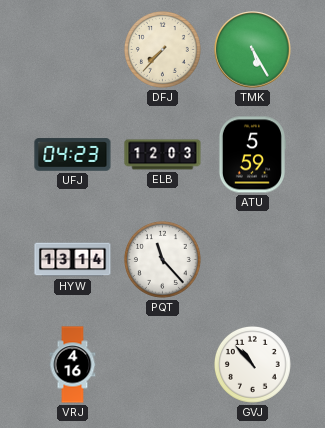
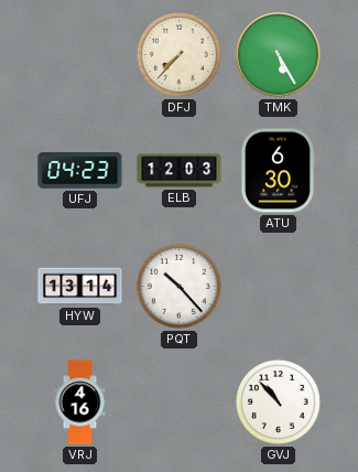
ATU: 5:59 -> 6:30
PQT: 11:23 -> 10:23
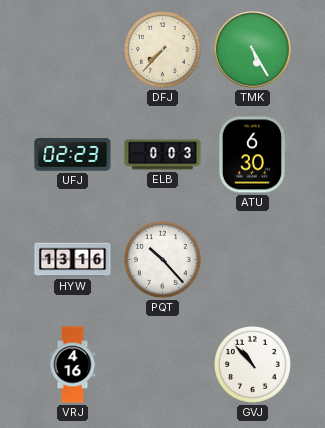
UFJ: 04:23 -> 02:23
ELB: 12:03 -> 0:03
HYW: 13:14 -> 13:16
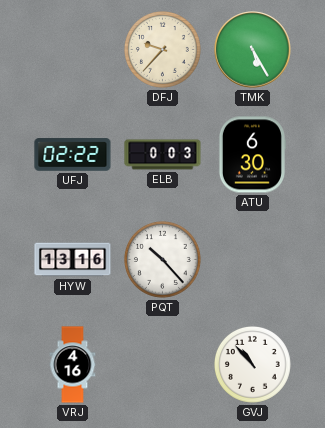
DFJ: 7:37 -> 9:37
UFJ: 02:23 -> 02:22
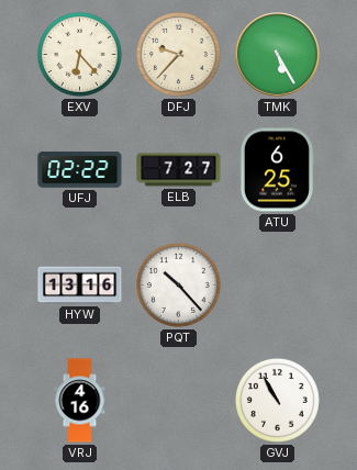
EXV: none -> 6:23
ELB: 0:03 -> 7:27
ATU: 6:30 -> 6:25
GVJ: 10:53 -> 10:55
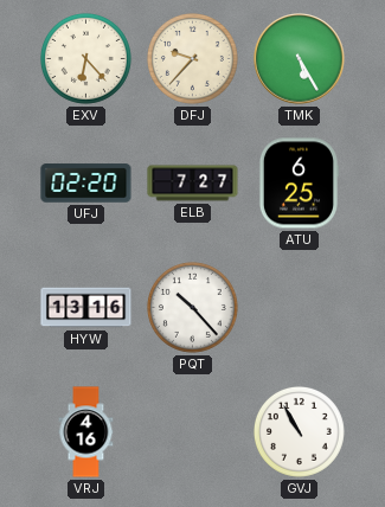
UFJ: 02:22 -> 02:20
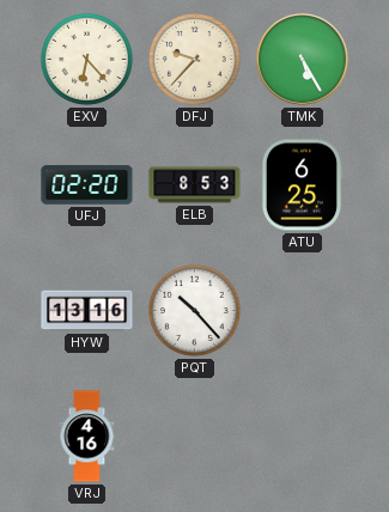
ELB: 7:27 -> 8:53
GVJ: 10:55 -> none
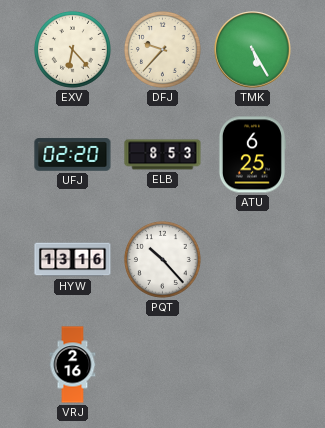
VRJ: 4:16 -> 2:16
